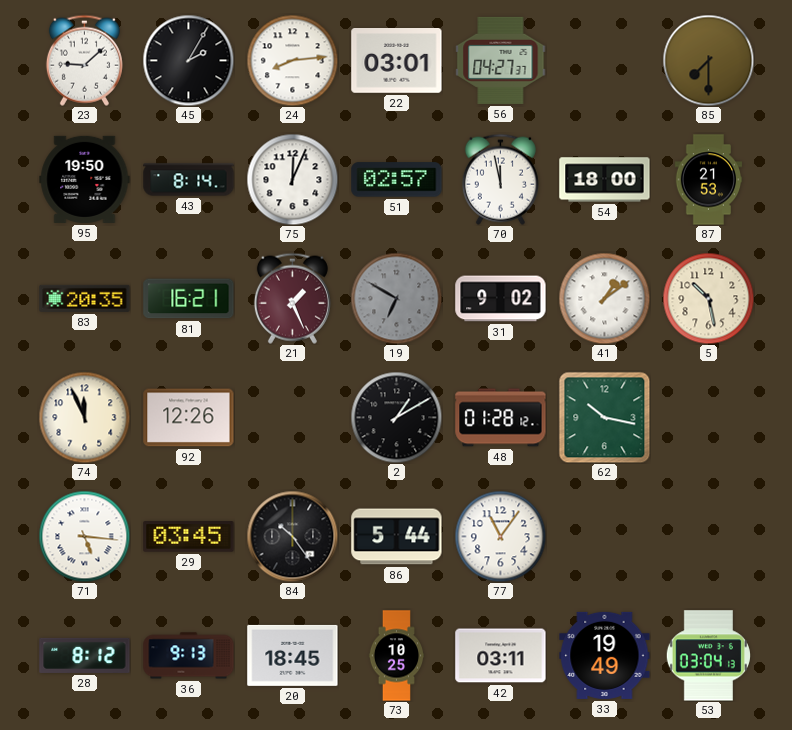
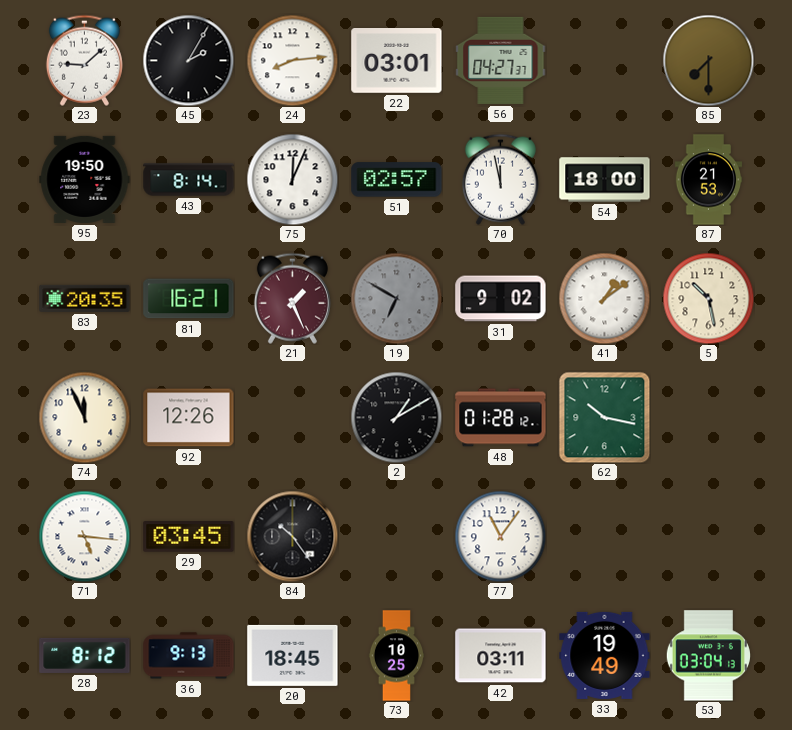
86: 5:44 -> none
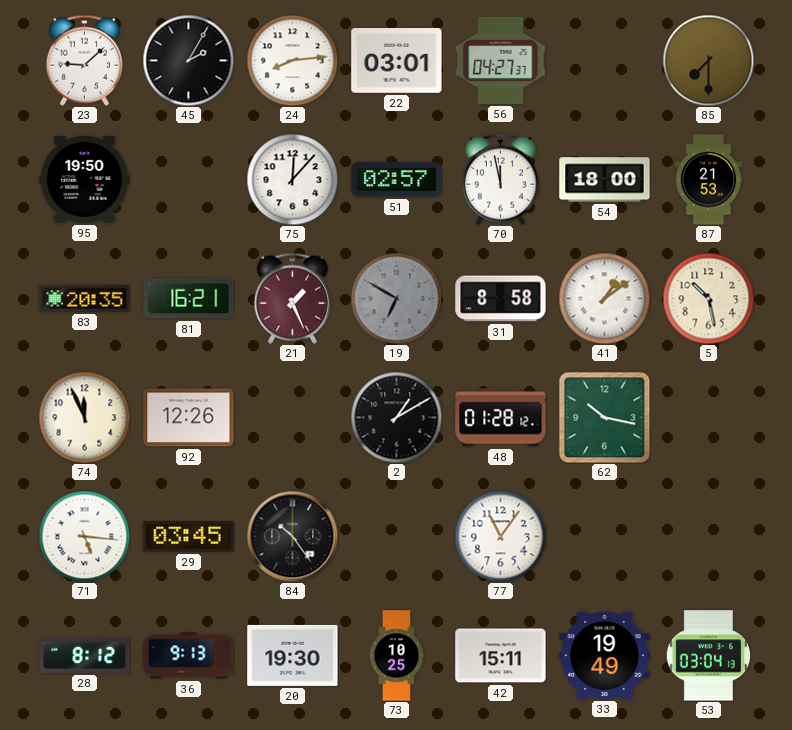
43: 8:14 -> none
75: 12:04 -> 12:07
31: 9:02 -> 8:58
20: 18:45 -> 19:30
42: 03:11 -> 15:11
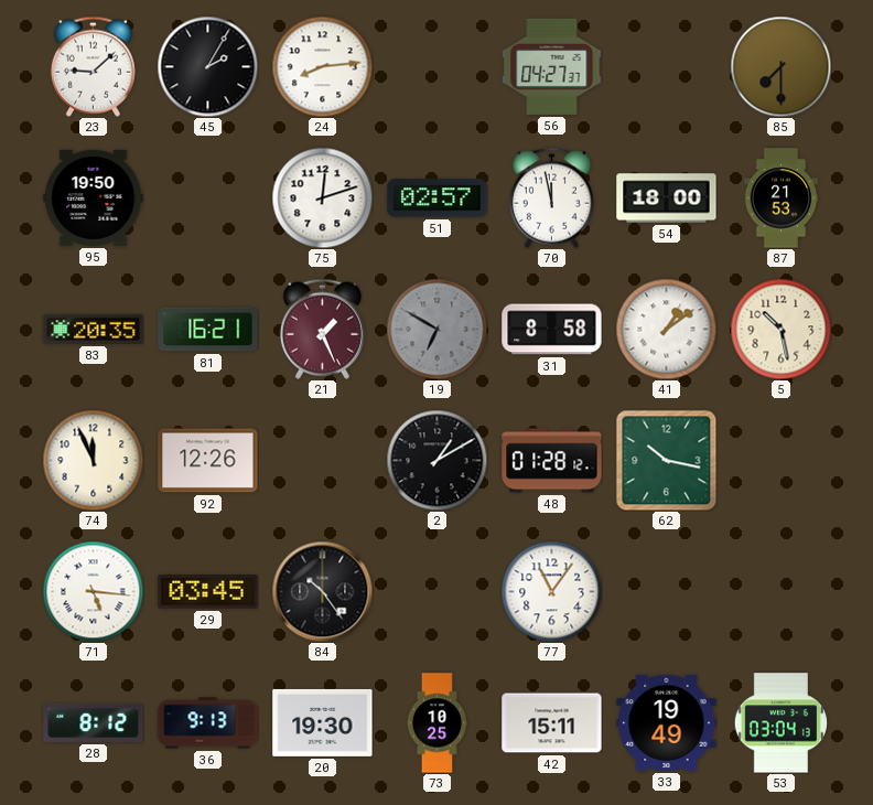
22: 03:01 -> none
75: 12:07 -> 12:12
